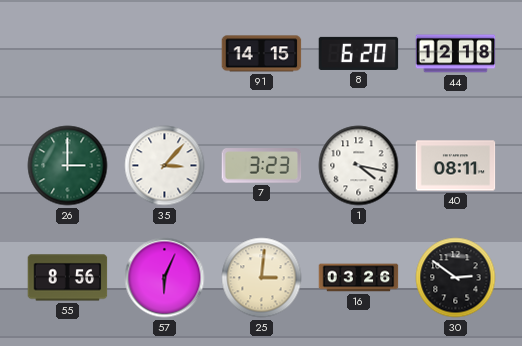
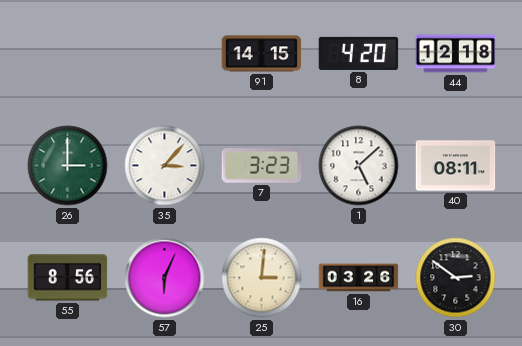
8: 6:20 -> 4:20
1: 4:17 -> 5:08
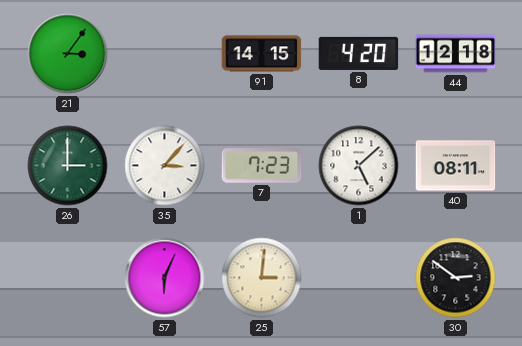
21: none -> 3:06
7: 3:23 -> 7:23
55: 8:56 -> none
16: 03:26 -> none
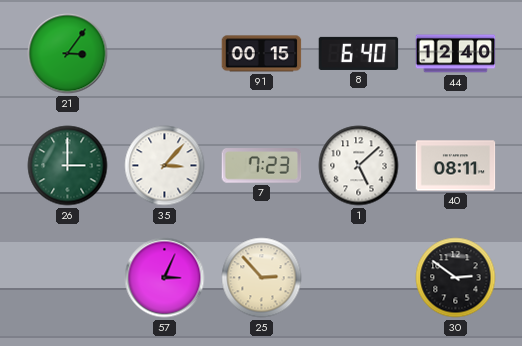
91: 14:15 -> 00:15
8: 4:20 -> 6:40
44: 12:18 -> 12:40
57: 6:04 -> 3:04
25: 3:01 -> 2:53
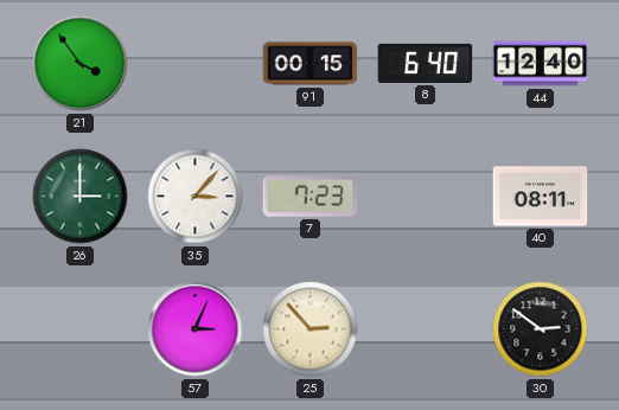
21: 3:06 -> 3:54
1: 5:08 -> none
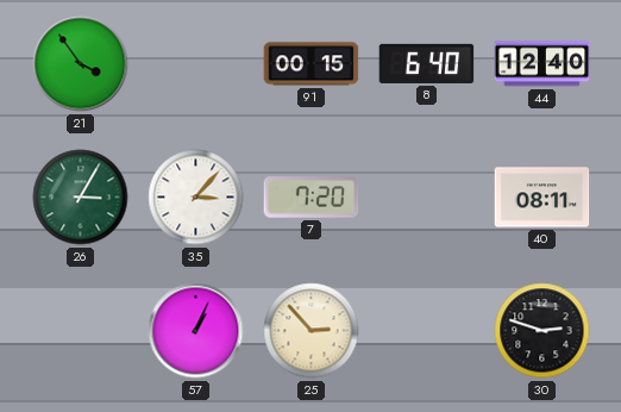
26: 3:00 -> 3:05
7: 7:23 -> 7:20
57: 3:04 -> 1:04
30: 2:51 -> 2:48
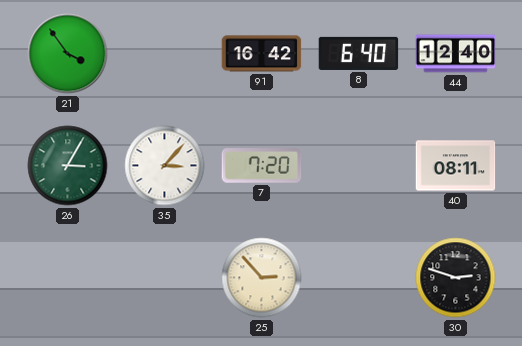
91: 00:15 -> 16:42
57: 1:04 -> none
